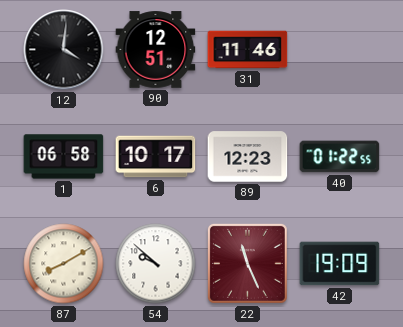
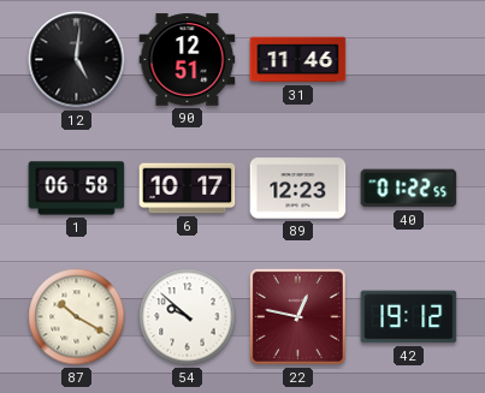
12: 4:01 -> 5:01
87: 8:10 -> 10:20
22: 11:26 -> 12:47
42: 19:09 -> 19:12
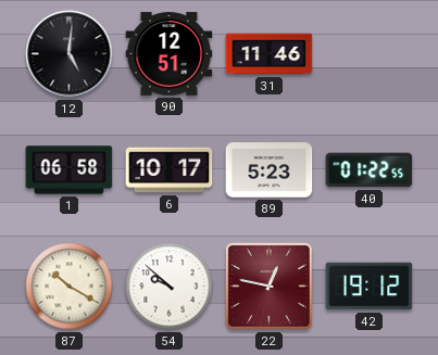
89: 12:23 -> 5:23
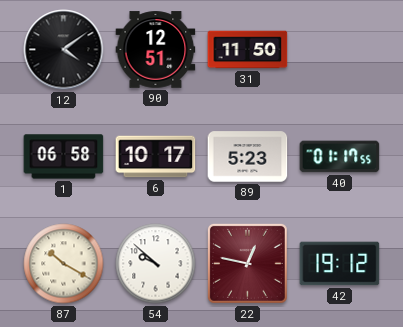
12: 5:01 -> 4:09
31: 11:46 -> 11:50
40: 01:22 -> 01:17
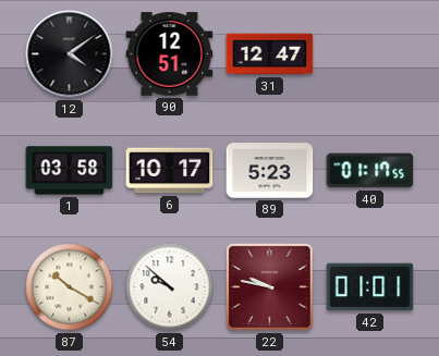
31: 11:50 -> 12:47
1: 06:58 -> 03:58
22: 12:47 -> 9:47
42: 19:12 -> 01:01
